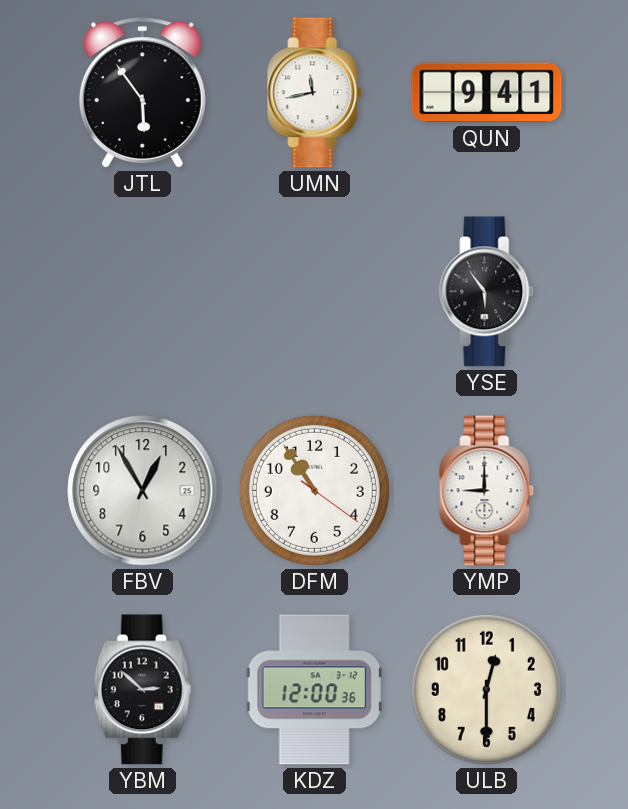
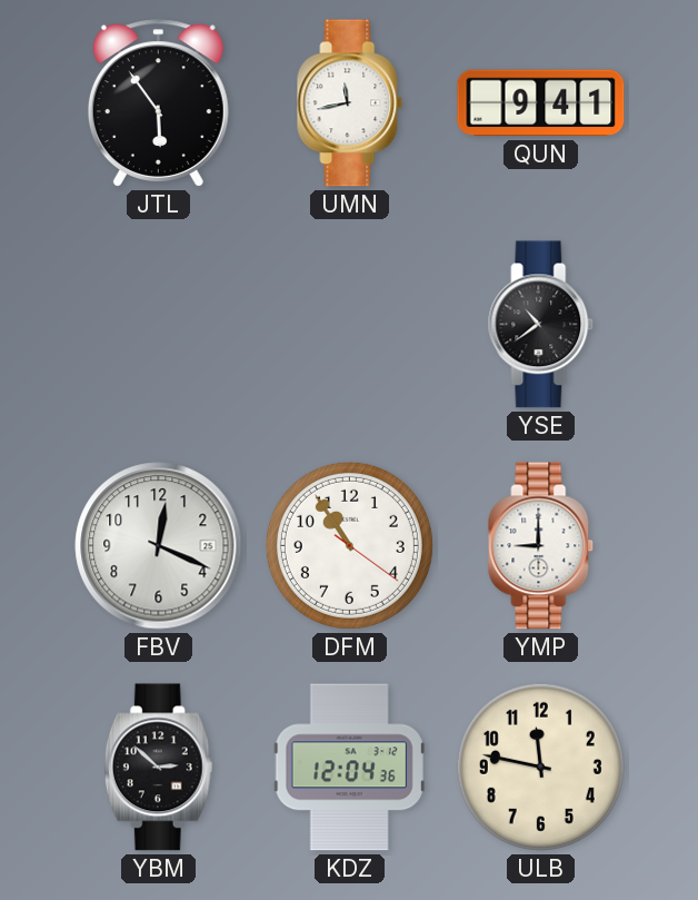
YSE: 5:54 -> 10:39
FBV: 12:55 -> 12:19
KDZ: 12:00 -> 12:04
ULB: 12:30 -> 11:47
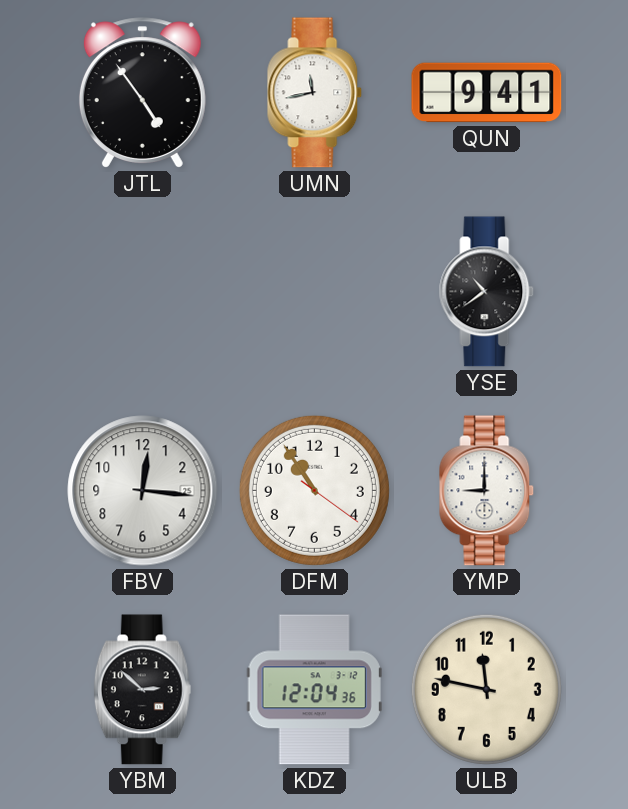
JTL: 5:54 -> 4:54
FBV: 12:19 -> 12:16
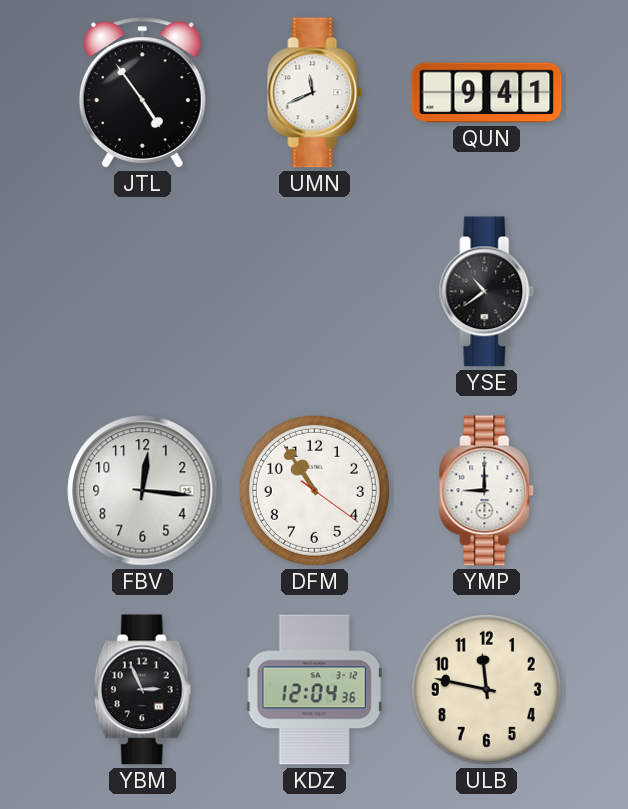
UMN: 11:43 -> 11:41
YBM: 2:52 -> 2:56
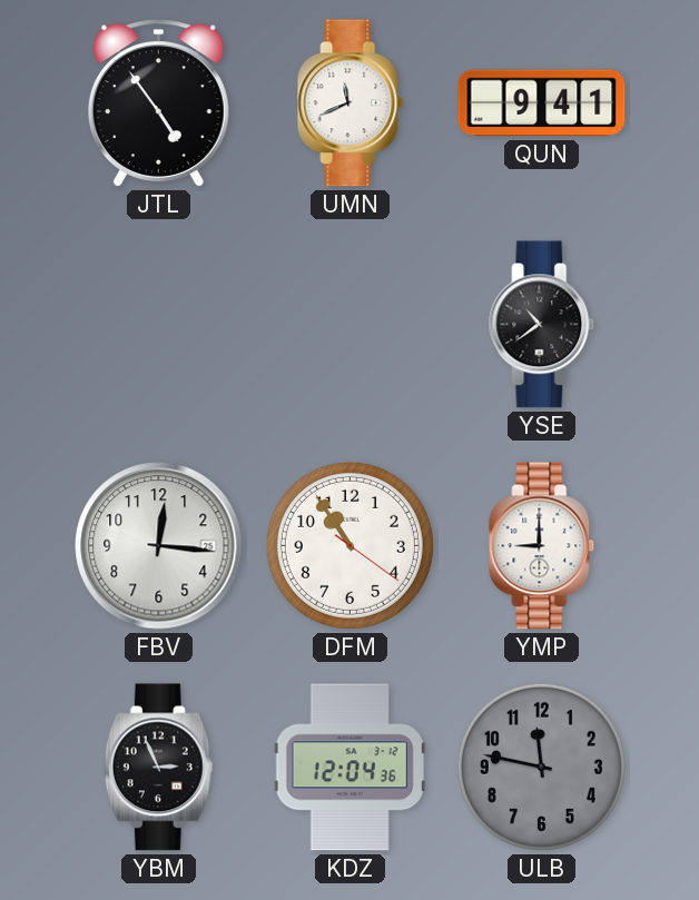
ULB dial: cream -> grey
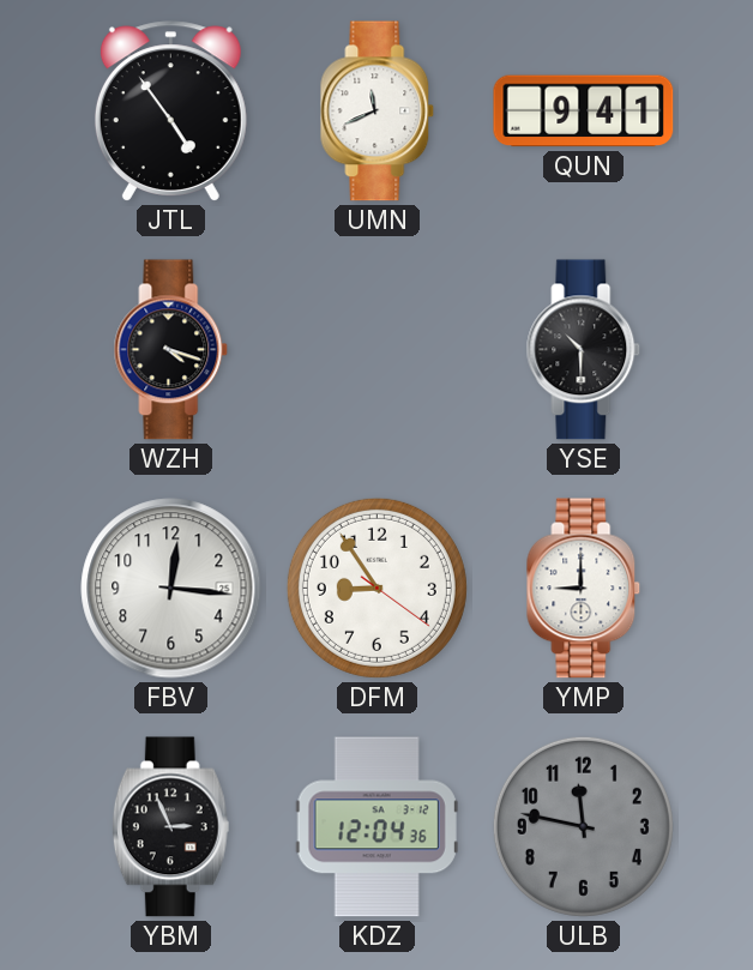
WZH: none -> 4:18
YSE: 10:39 -> 10:30
DFM: 10:54 -> 8:54
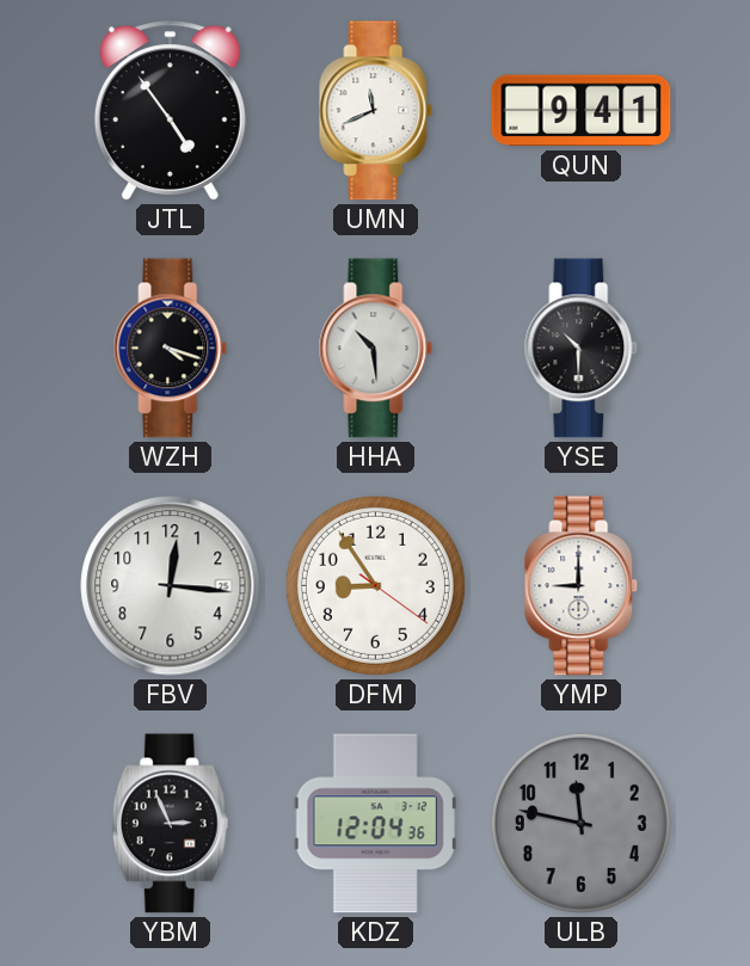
HHA: none -> 10:29
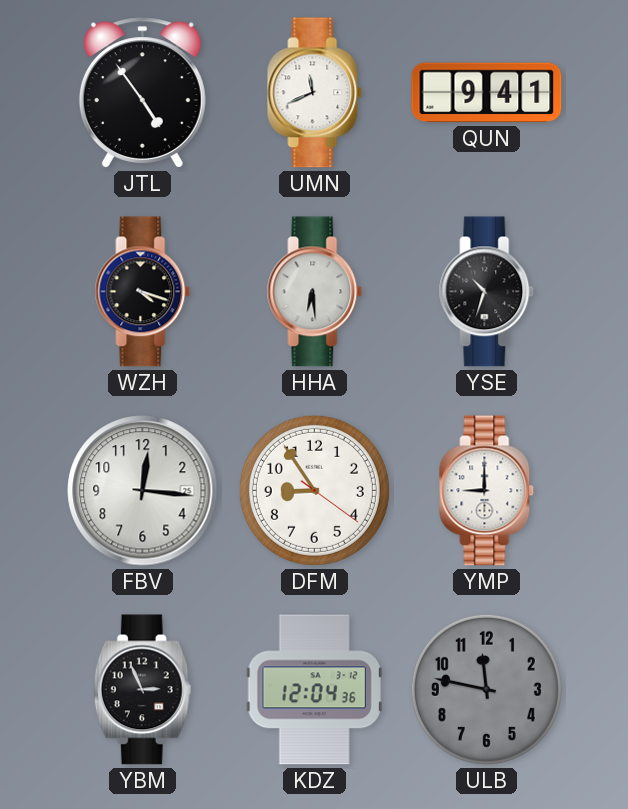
HHA: 10:29 -> 6:29
YSE: 10:30 -> 10:33
